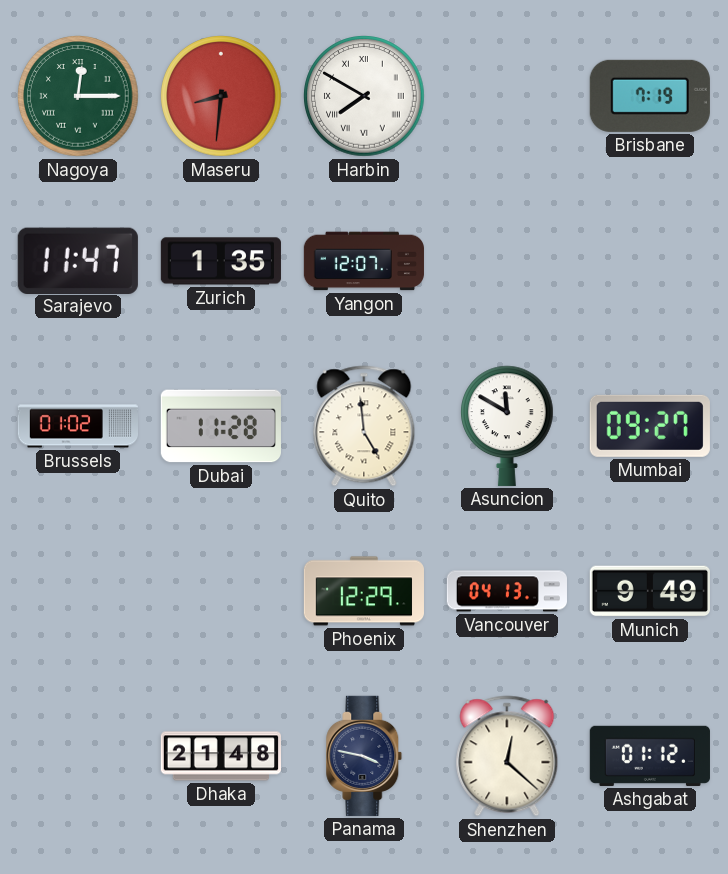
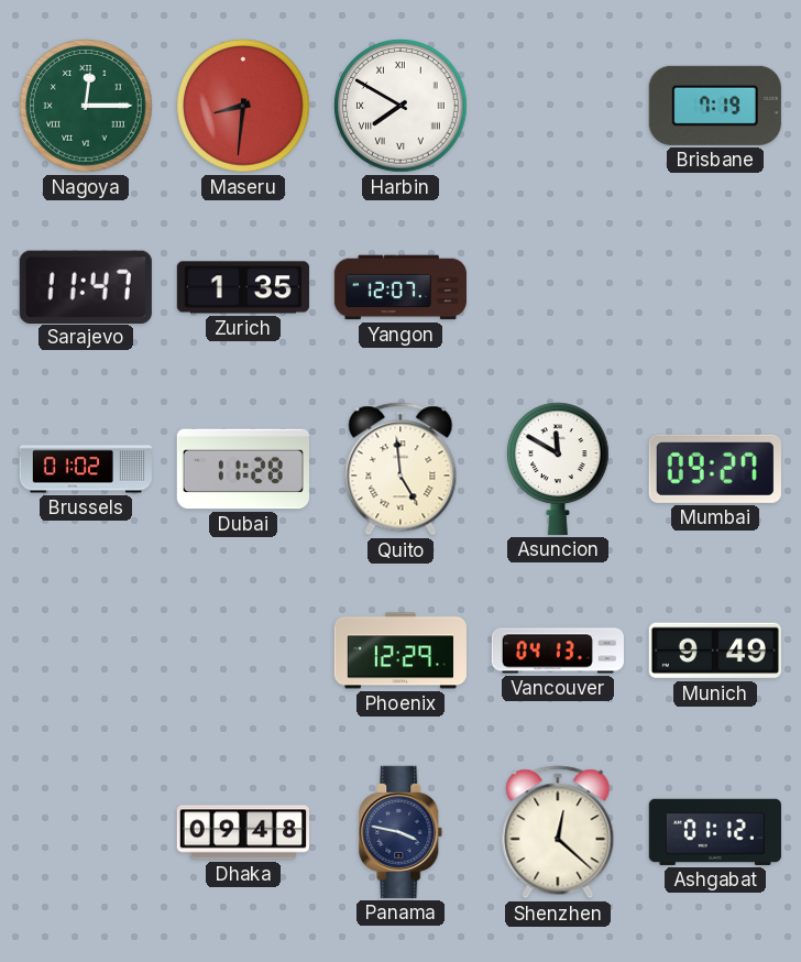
Dhaka: 21:48 -> 09:48
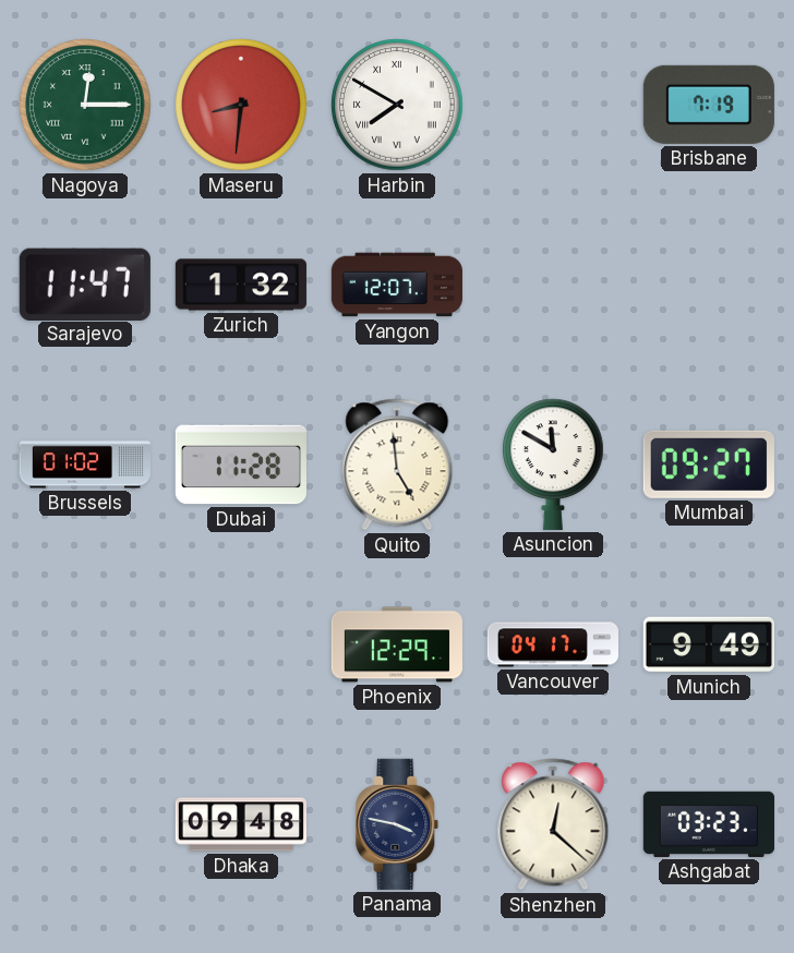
Zurich: 1:35 -> 1:32
Vancouver: 04:13 -> 04:17
Ashgabat: 01:12 -> 03:23
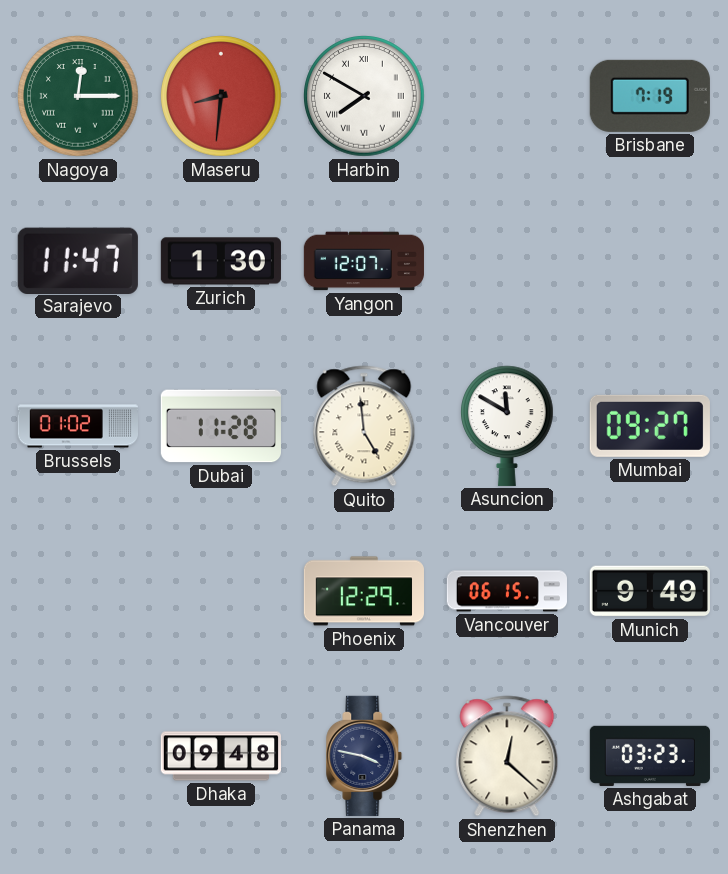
Zurich: 1:32 -> 1:30
Vancouver: 04:17 -> 06:15
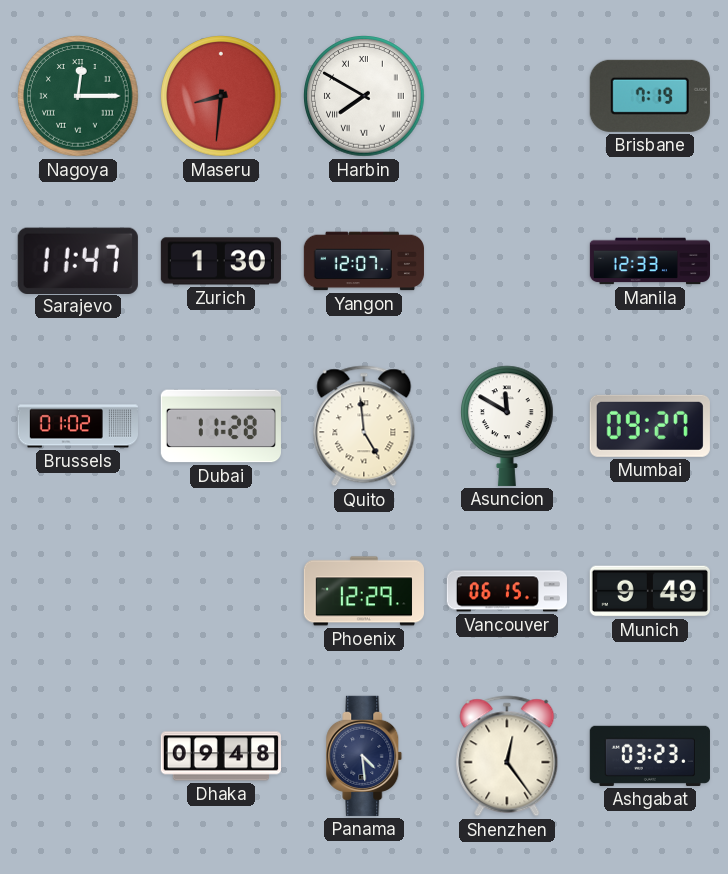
Manila: none -> 12:33
Panama: 3:47 -> 4:29
Shenzhen: 12:22 -> 12:24
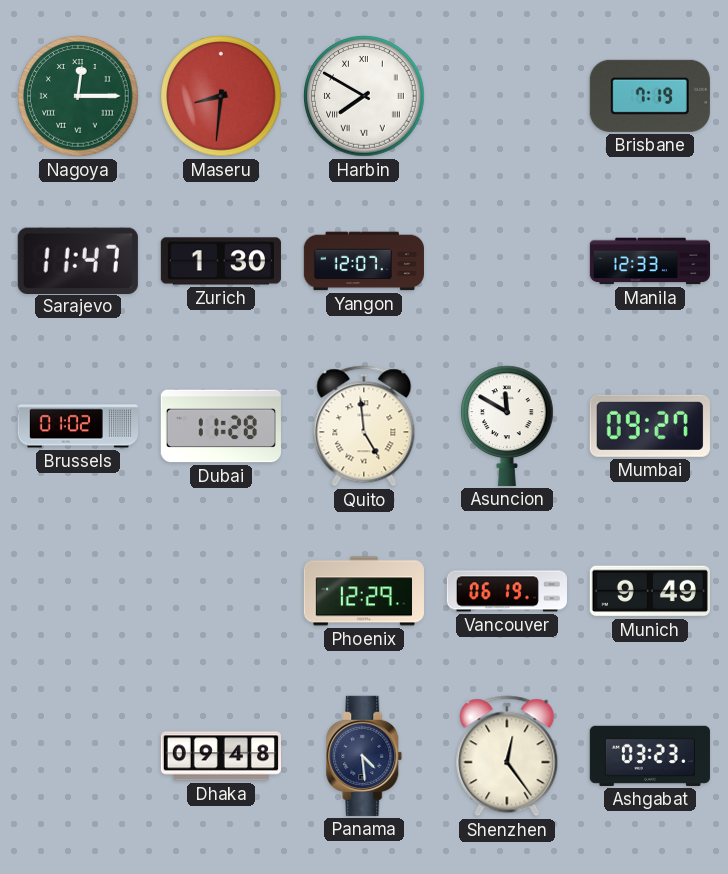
Vancouver: 06:15 -> 06:19
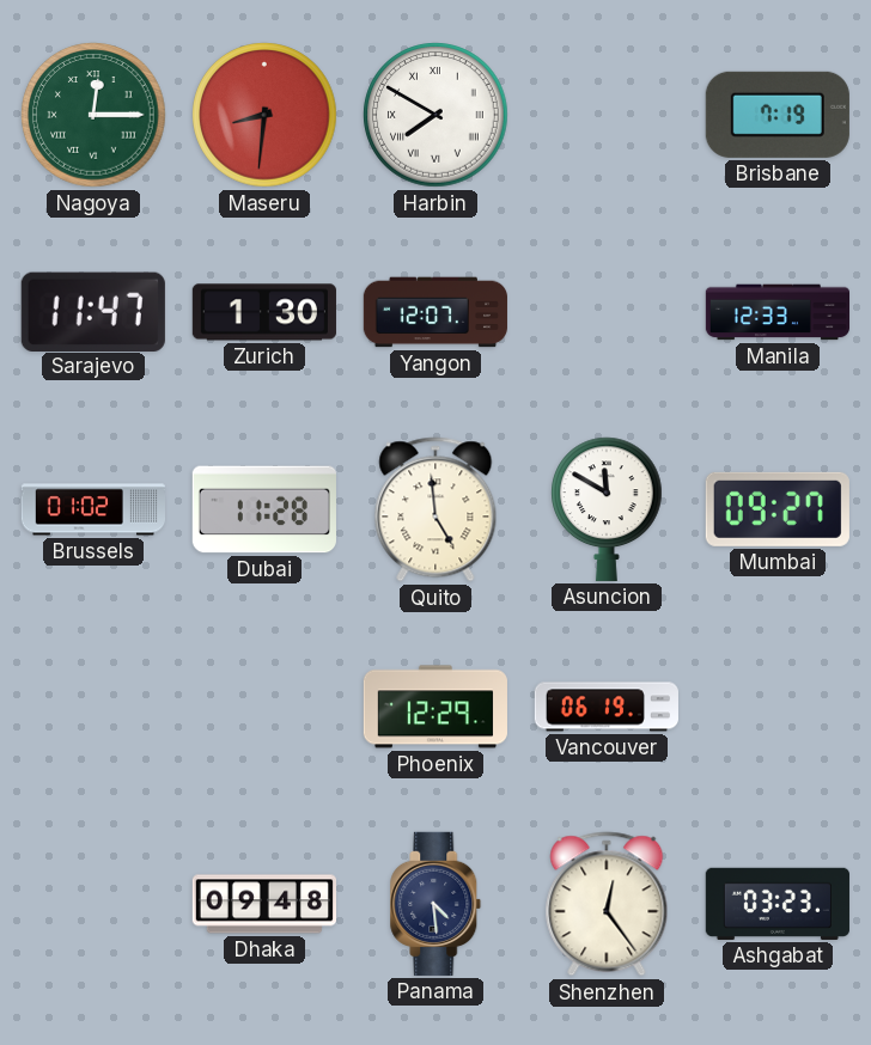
Munich: 9:49 -> none
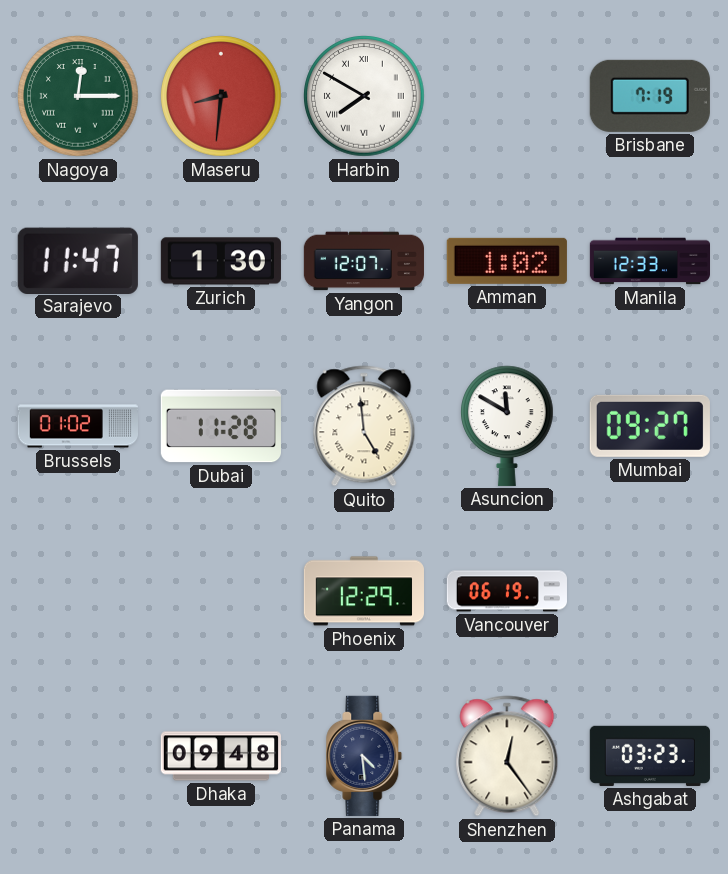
Amman: none -> 1:02
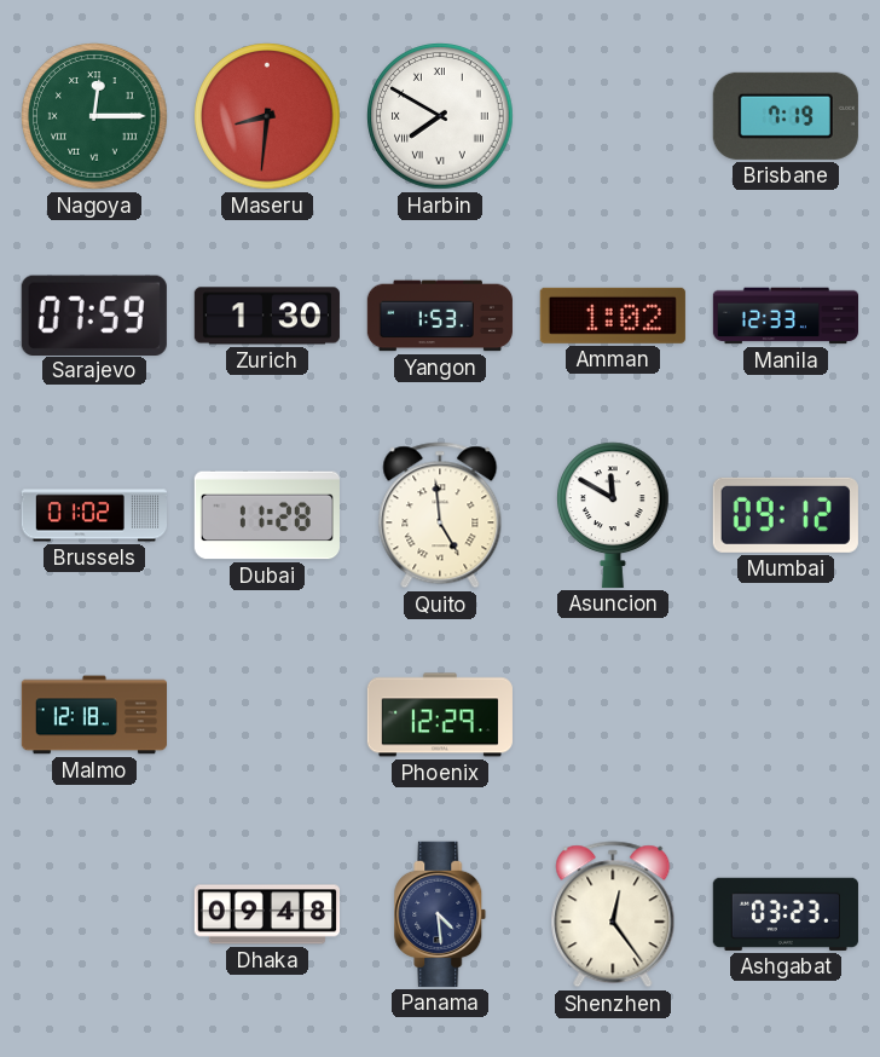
Sarajevo: 11:47 -> 07:59
Yangon: 12:07 -> 1:53
Mumbai: 09:27 -> 09:12
Malmo: none -> 12:18
Vancouver: 06:19 -> none
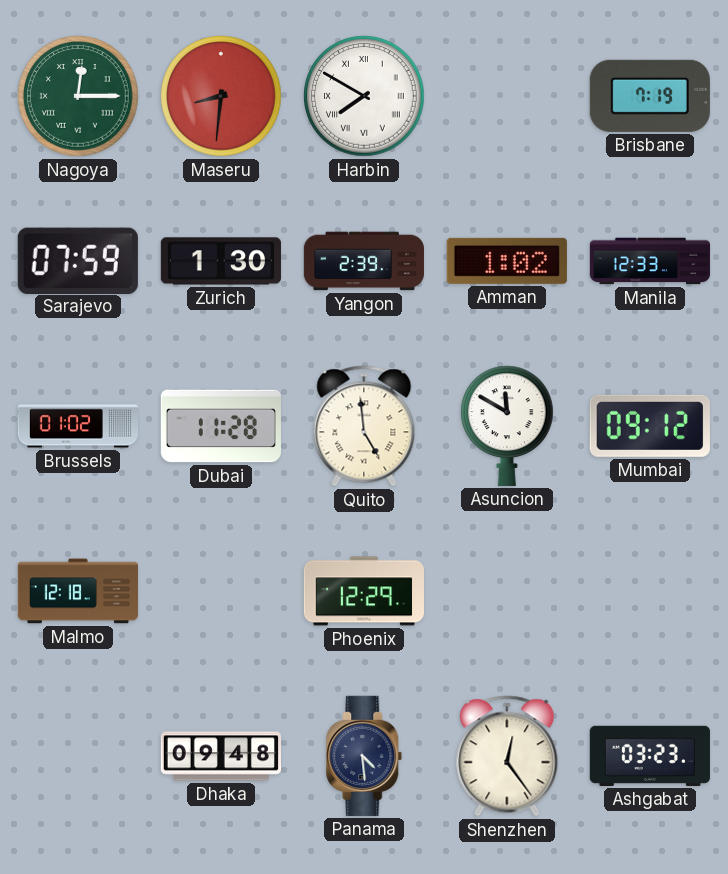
Yangon: 1:53 -> 2:39
